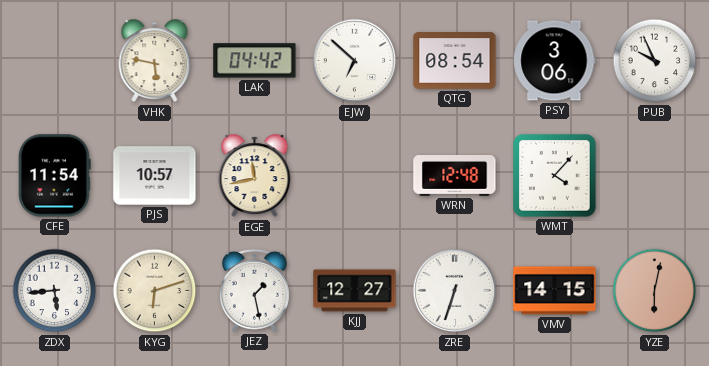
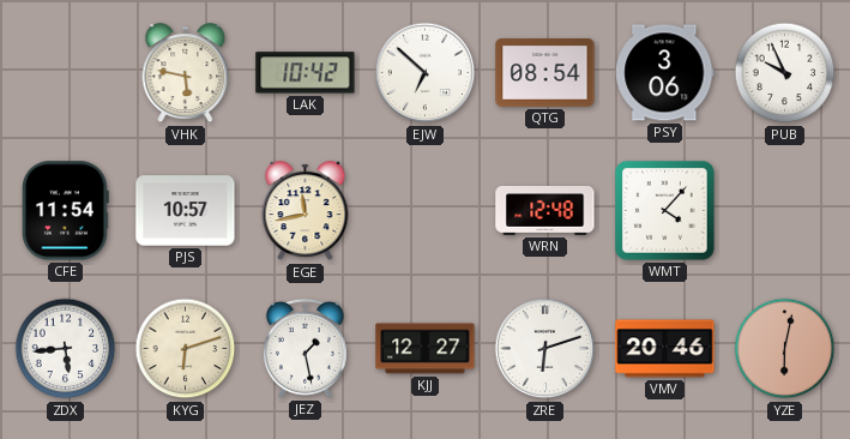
LAK: 04:42 -> 10:42
ZRE: 6:33 -> 6:12
VMV: 14:15 -> 20:46
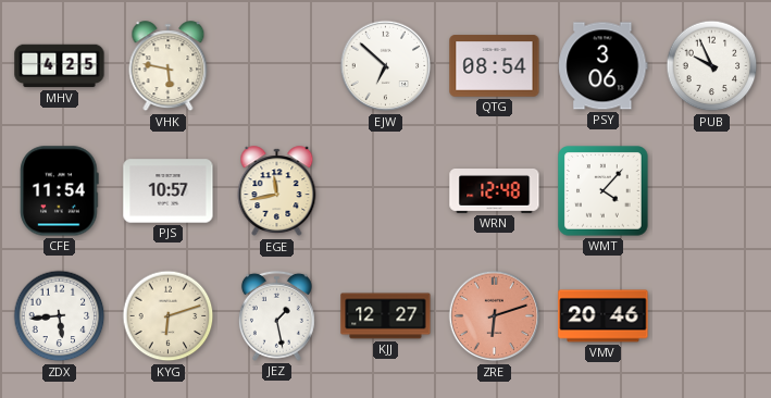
MHV: none -> 4:25
LAK: 10:42 -> none
ZRE dial: white -> salmon
YZE: 6:02 -> none
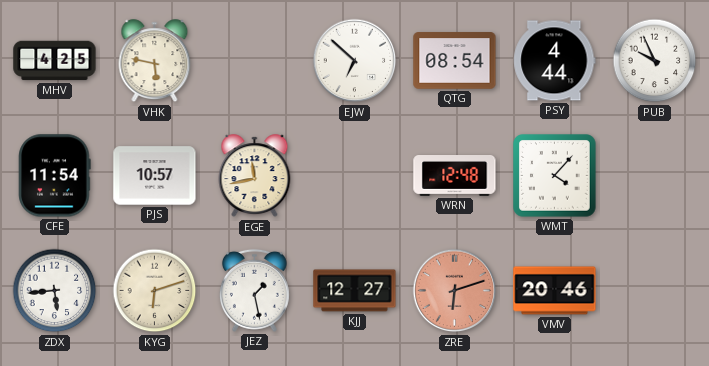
PSY: 3:06 -> 4:44
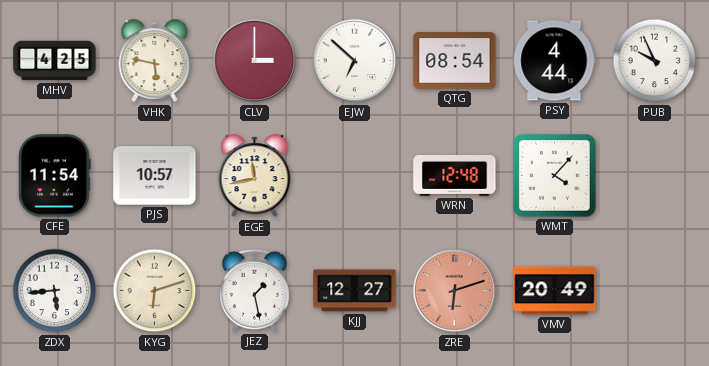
CLV: none -> 3:00
VMV: 20:46 -> 20:49
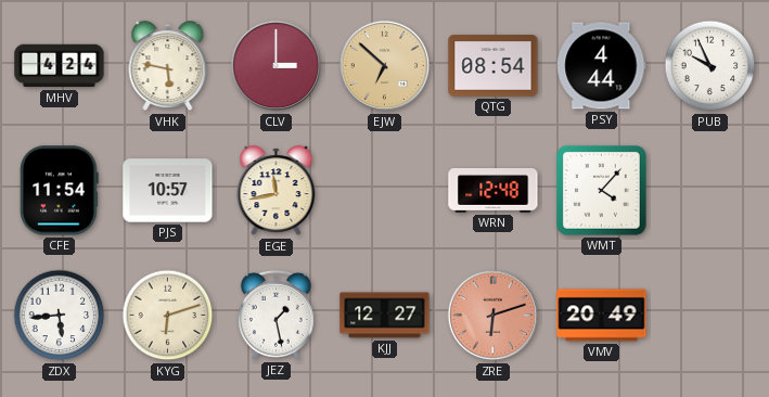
MHV: 4:25 -> 4:24
EJW dial: white -> champagne
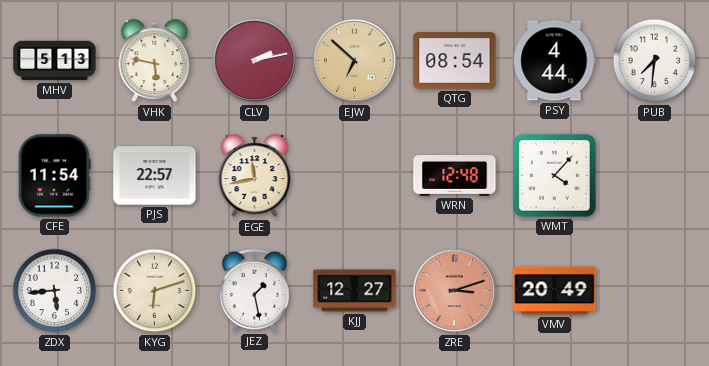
MHV: 4:24 -> 5:13
CLV: 3:00 -> 2:13
PUB: 9:56 -> 7:31
PJS: 10:57 -> 22:57
ZRE: 6:12 -> 3:12
